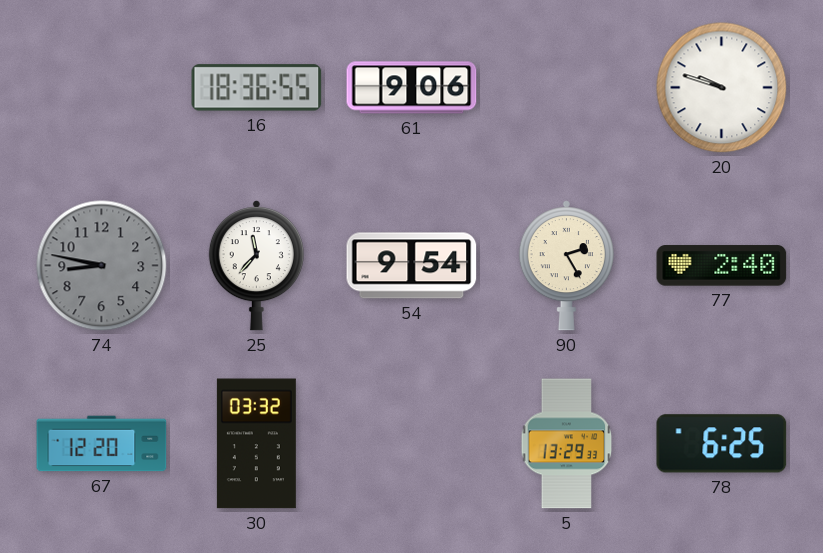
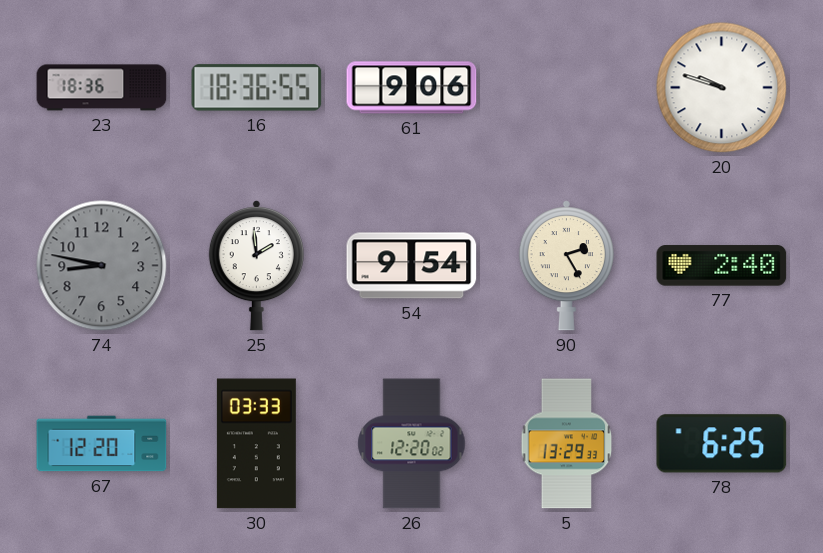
23: none -> 18:36
25: 11:37 -> 1:59
30: 03:32 -> 03:33
26: none -> 12:20
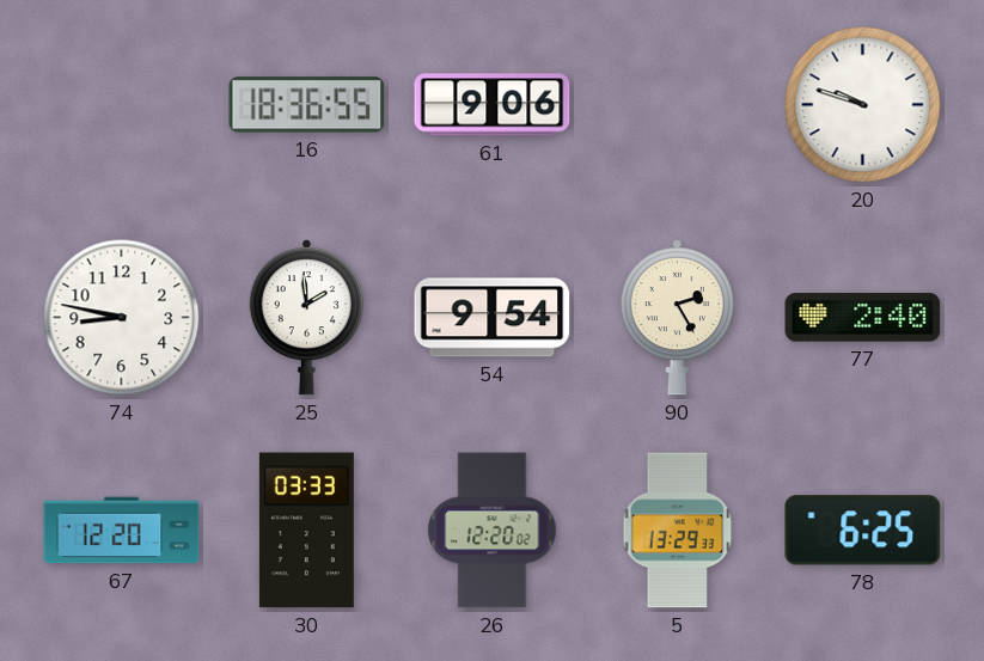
23: 18:36 -> none
74 dial: grey -> white
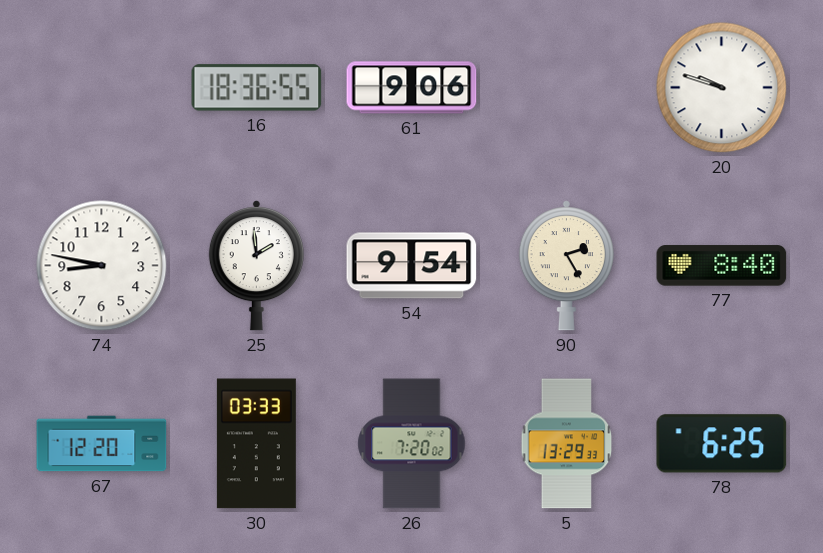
77: 2:40 -> 8:40
26: 12:20 -> 7:20
